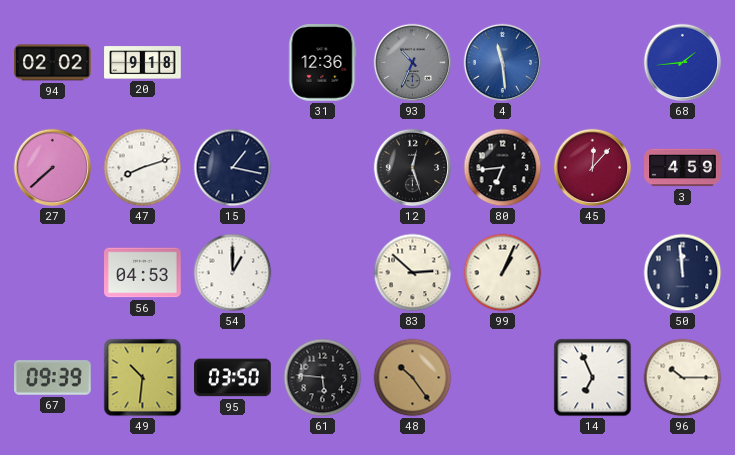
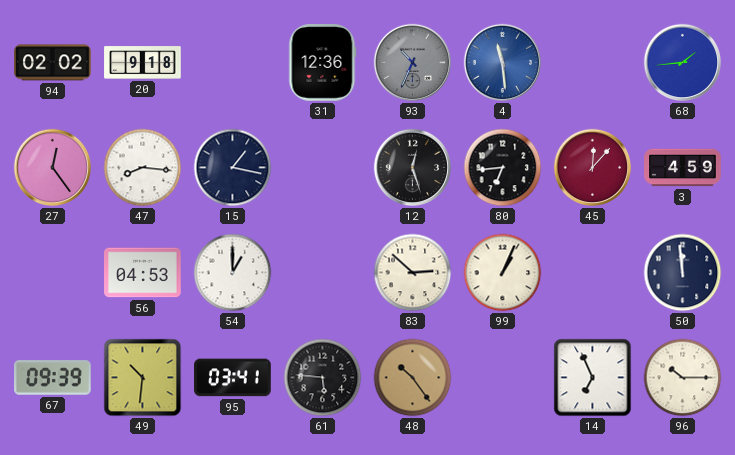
27: 7:38 -> 12:24
47: 8:12 -> 8:16
95: 03:50 -> 03:41
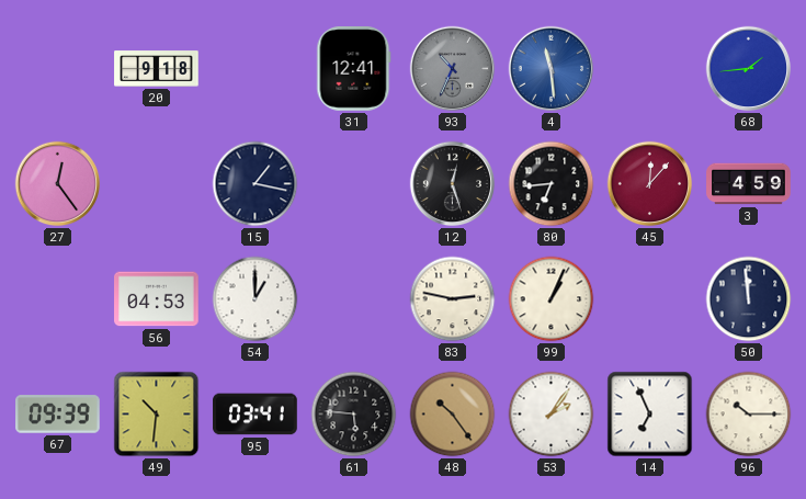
94: 02:02 -> none
31: 12:36 -> 12:41
47: 8:16 -> none
83: 2:52 -> 2:47
53: none -> 2:06
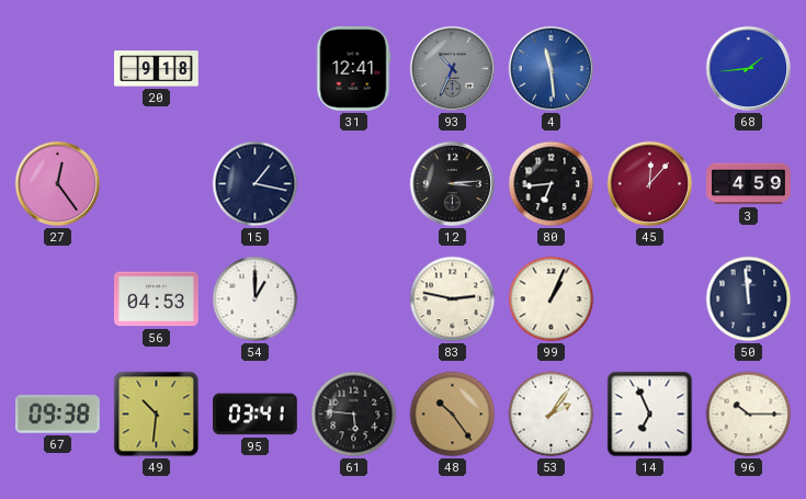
12: 12:27 -> 3:14
67: 09:39 -> 09:38
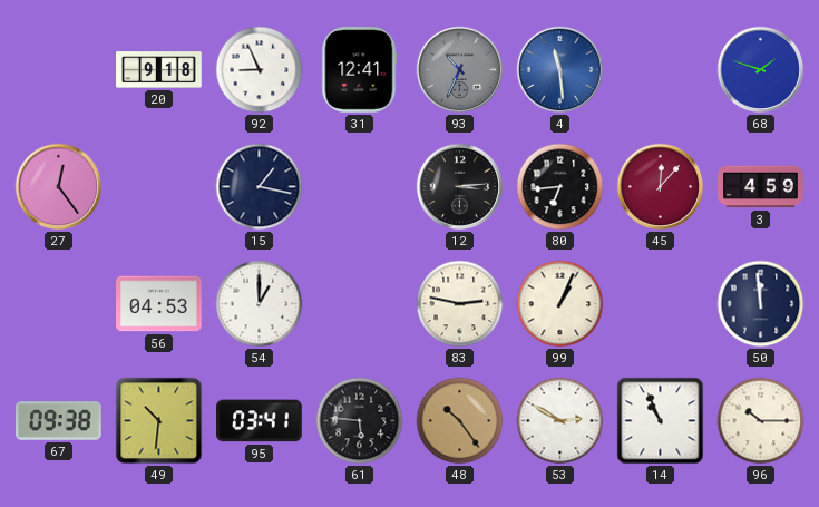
92: none -> 8:56
68: 1:44 -> 1:48
53: 2:06 -> 2:50
14: 6:56 -> 10:56
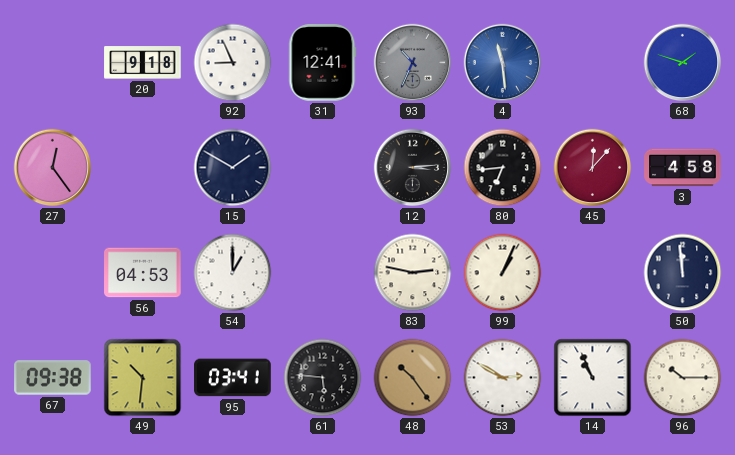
15: 1:17 -> 1:50
3: 4:59 -> 4:58
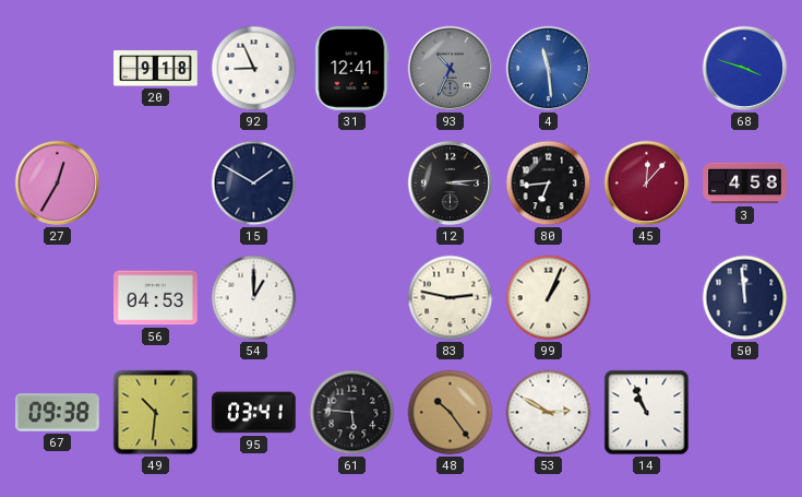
68: 1:48 -> 3:48
27: 12:24 -> 12:35
96: 10:15 -> none
